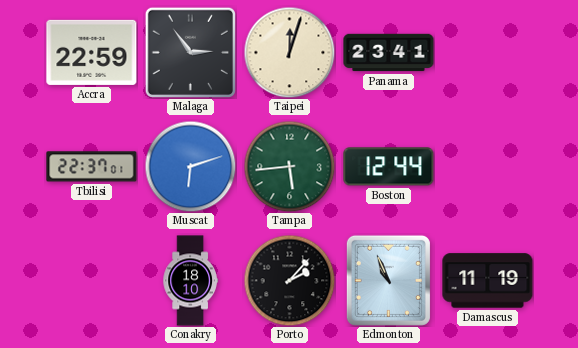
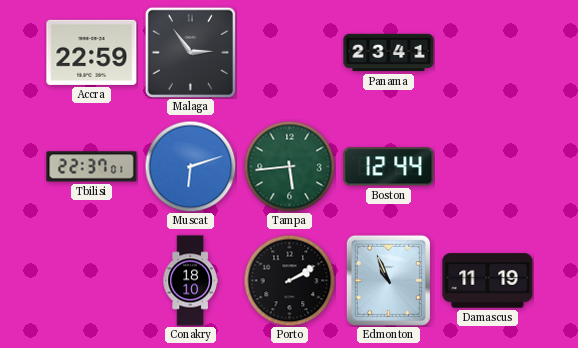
Taipei: 12:03 -> none
Porto: 2:07 -> 2:10
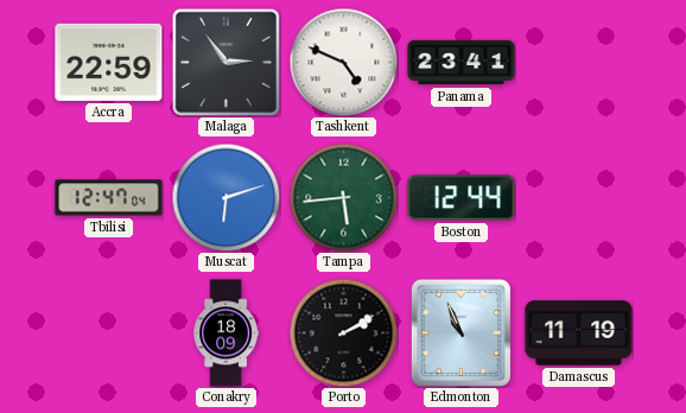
Tashkent: none -> 4:49
Tbilisi: 22:37 -> 12:47
Conakry: 18:10 -> 18:09
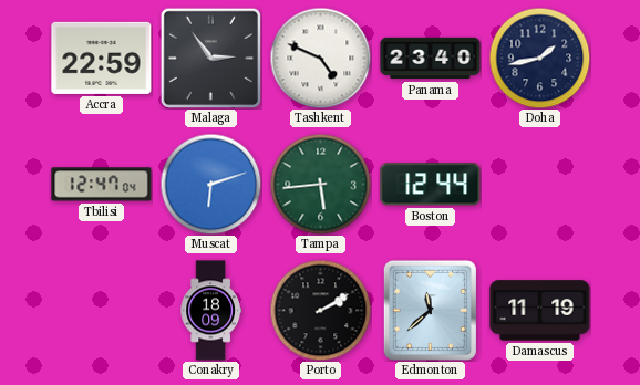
Panama: 23:41 -> 23:40
Doha: none -> 1:43
Edmonton: 10:56 -> 11:38
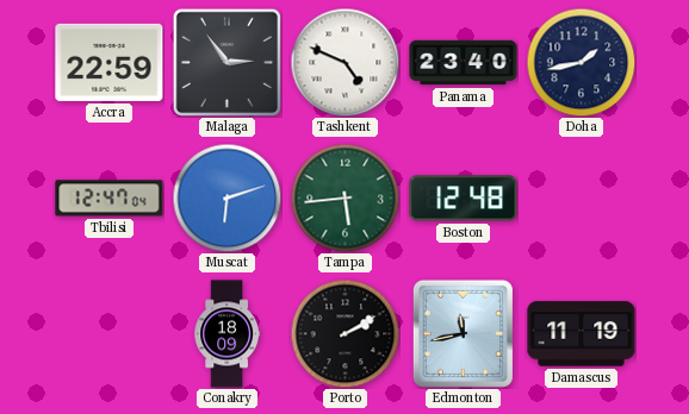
Boston: 12:44 -> 12:48
Edmonton: 11:38 -> 11:43
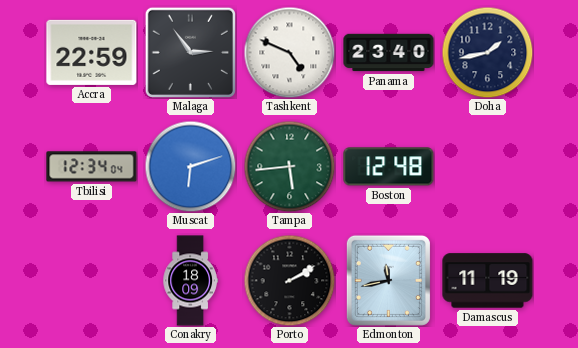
Tbilisi: 12:47 -> 12:34
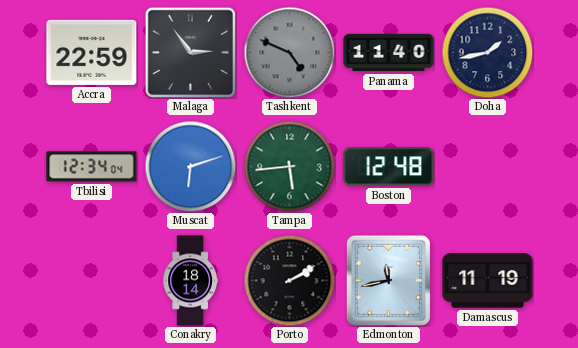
Tashkent dial: white -> grey
Panama: 23:40 -> 11:40
Conakry: 18:09 -> 18:14
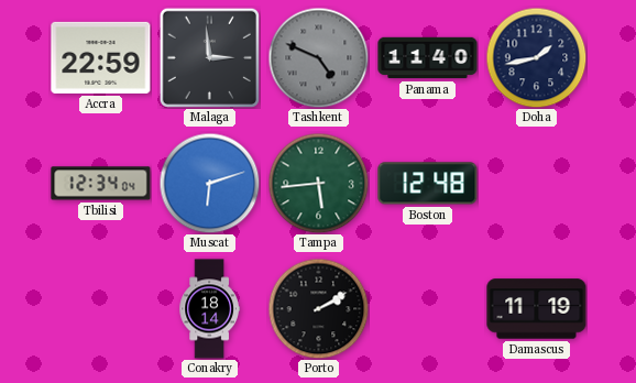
Malaga: 2:54 -> 2:59
Edmonton: 11:43 -> none
